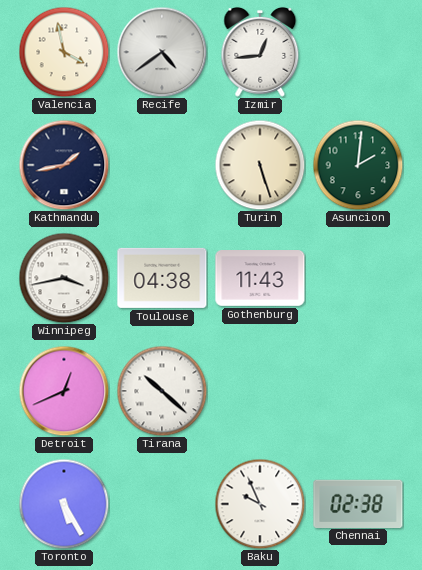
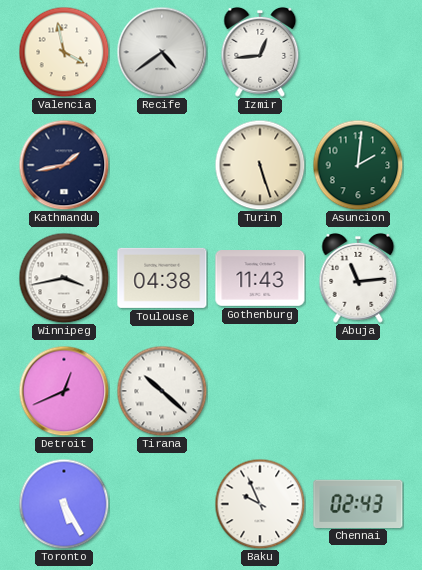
Abuja: none -> 11:14
Chennai: 02:38 -> 02:43
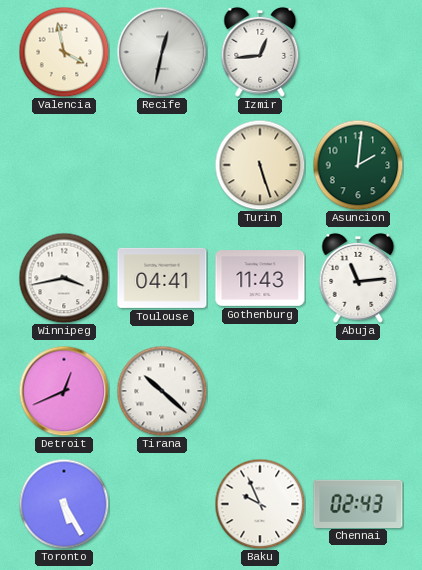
Recife: 4:39 -> 12:32
Kathmandu: 1:43 -> none
Toulouse: 04:38 -> 04:41
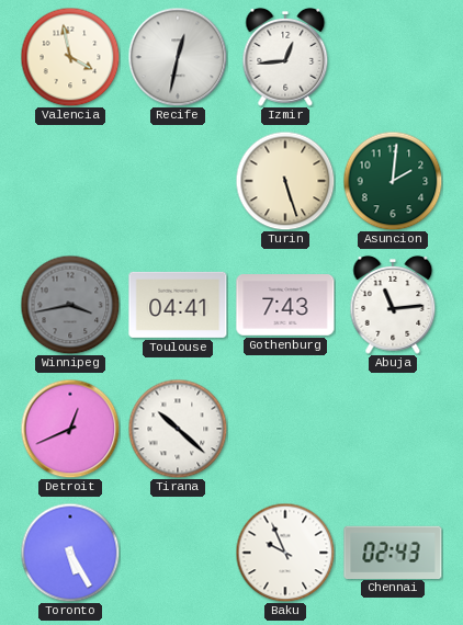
Winnipeg dial: white -> grey
Gothenburg: 11:43 -> 7:43
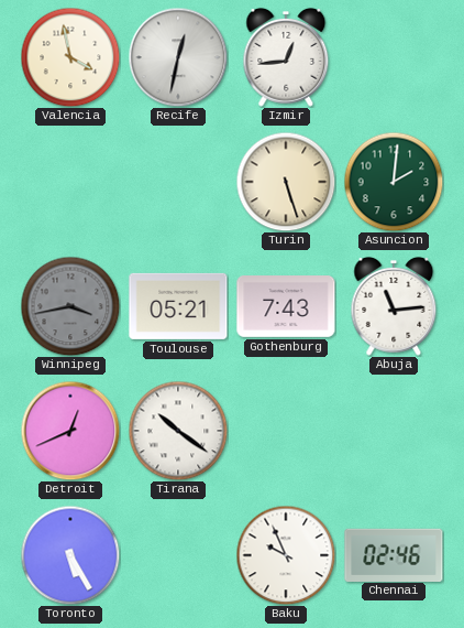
Toulouse: 04:41 -> 05:21
Tirana: 10:22 -> 10:21
Chennai: 02:43 -> 02:46
